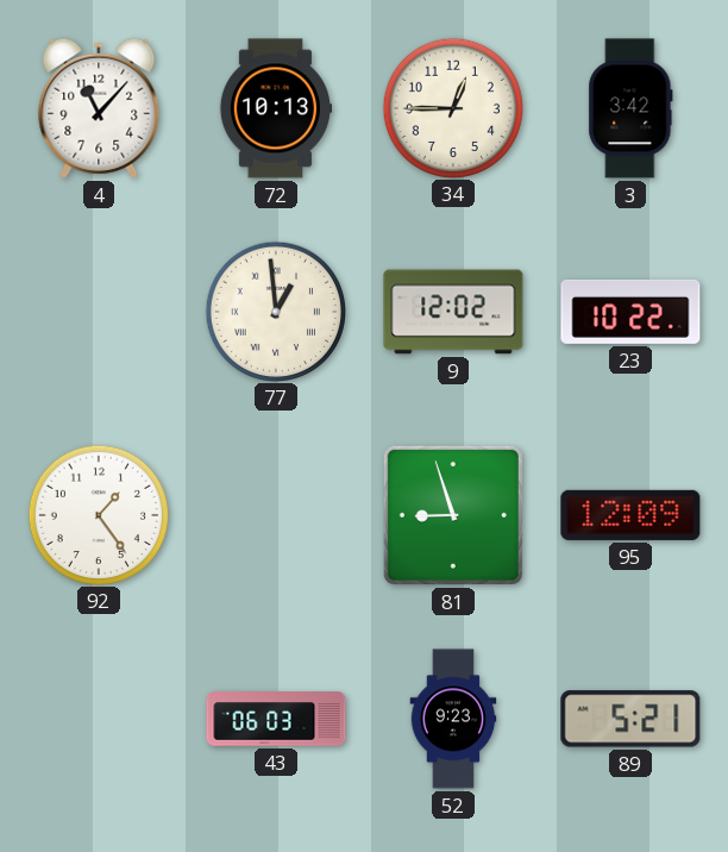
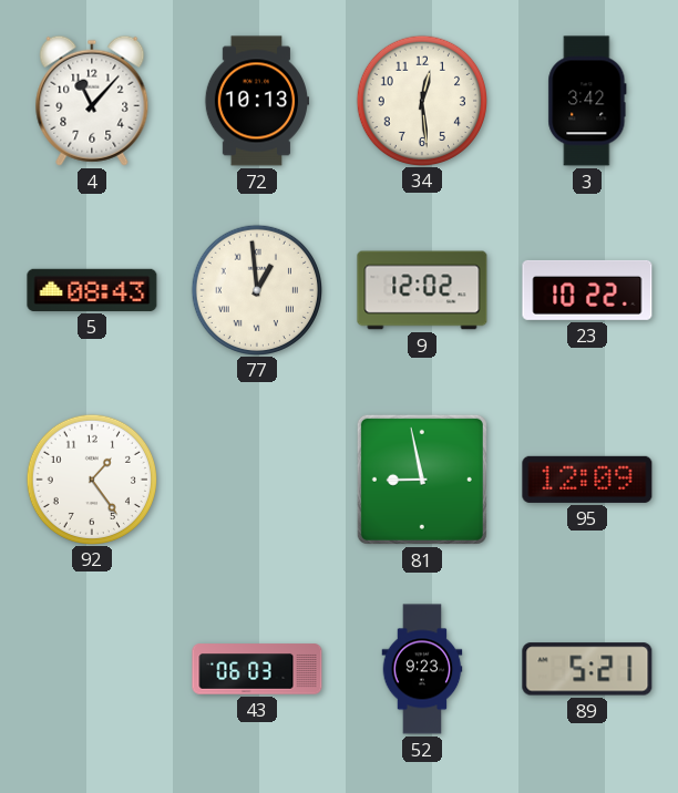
34: 12:45 -> 12:29
5: none -> 08:43
81: 8:57 -> 8:58
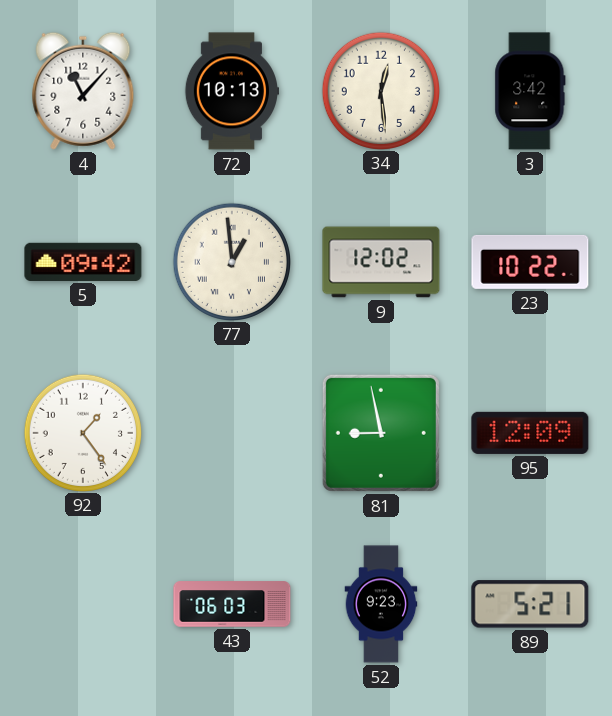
5: 08:43 -> 09:42
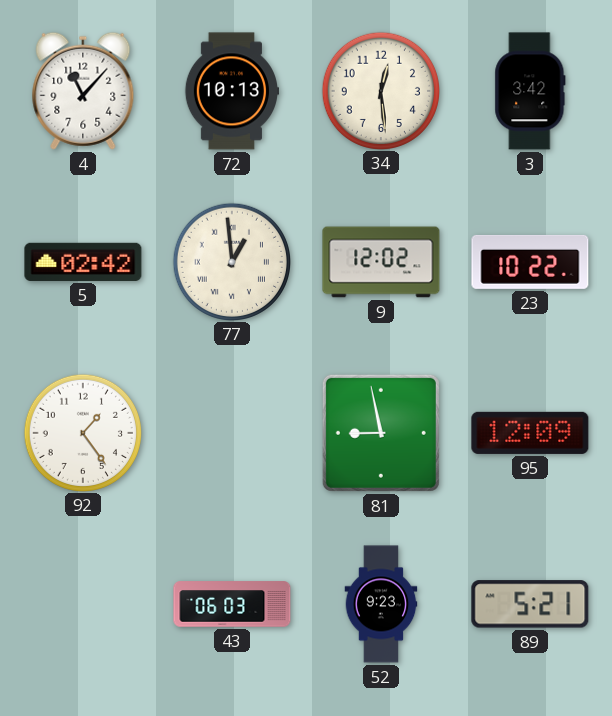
5: 09:42 -> 02:42
